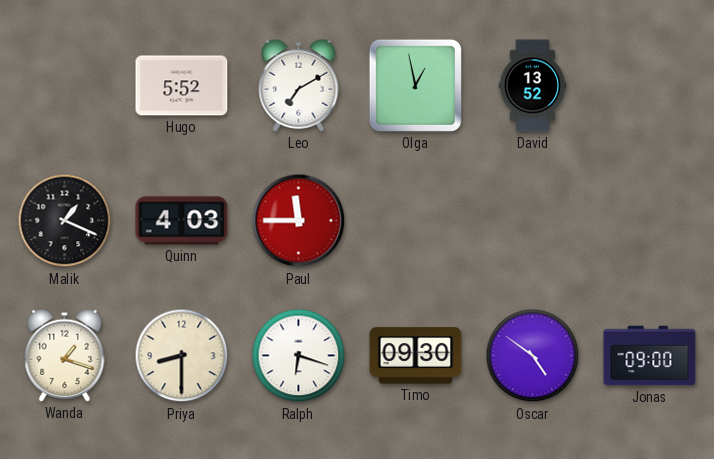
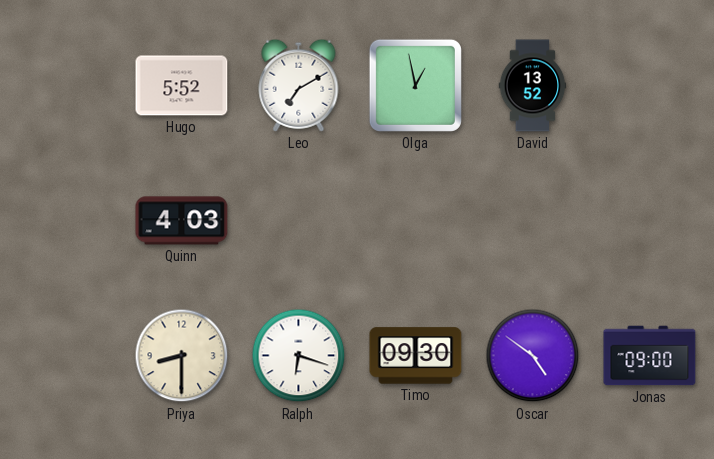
Malik: 1:19 -> none
Paul: 11:45 -> none
Wanda: 1:18 -> none
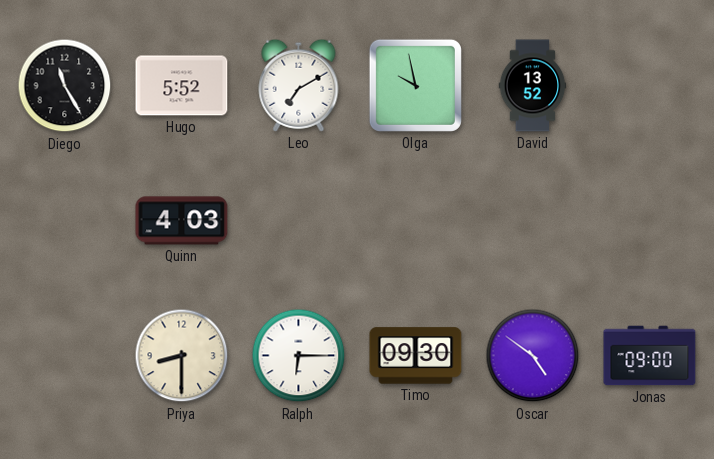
Diego: none -> 11:25
Olga: 12:58 -> 9:58
Ralph: 6:18 -> 6:15
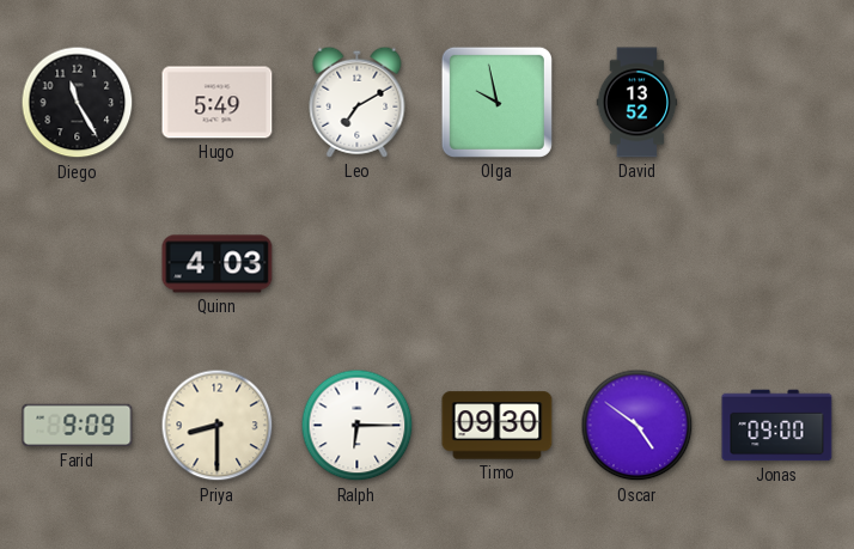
Hugo: 5:52 -> 5:49
Farid: none -> 9:09
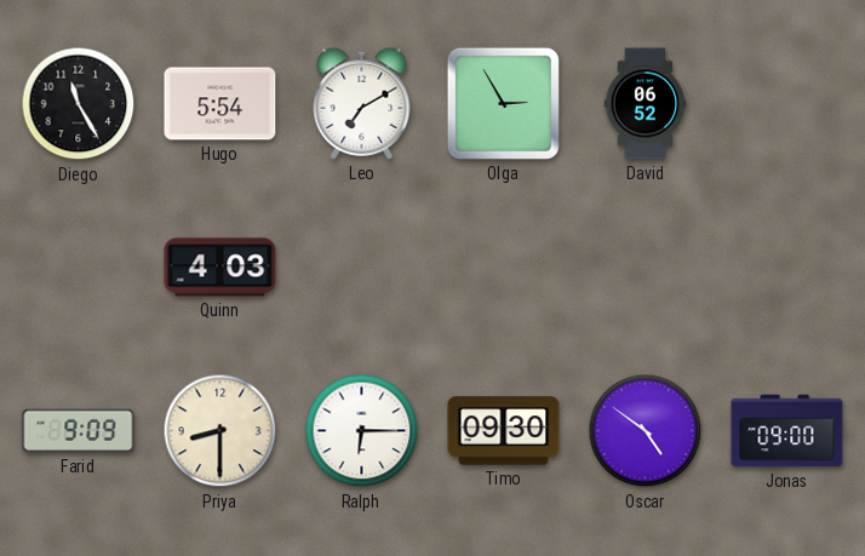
Hugo: 5:49 -> 5:54
Olga: 9:58 -> 2:55
David: 13:52 -> 06:52
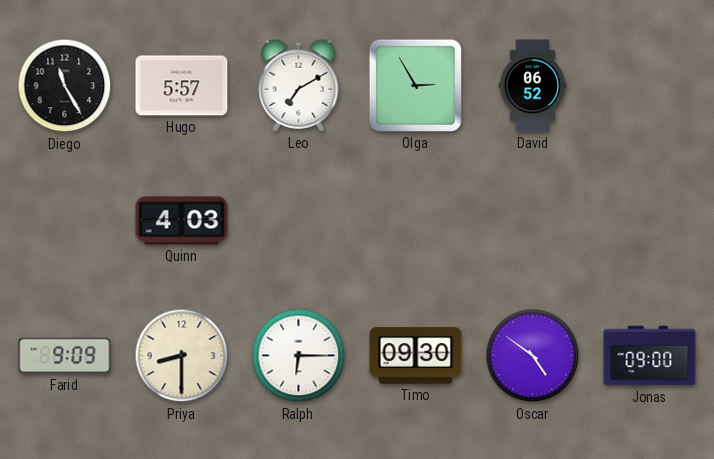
Hugo: 5:54 -> 5:57
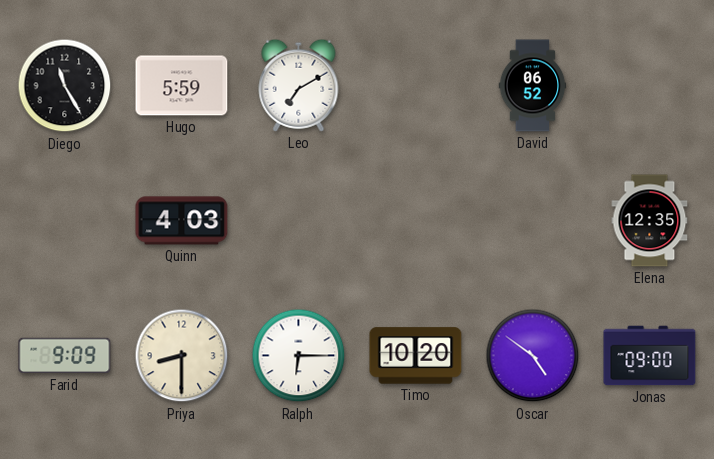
Hugo: 5:57 -> 5:59
Olga: 2:55 -> none
Elena: none -> 12:35
Timo: 09:30 -> 10:20
